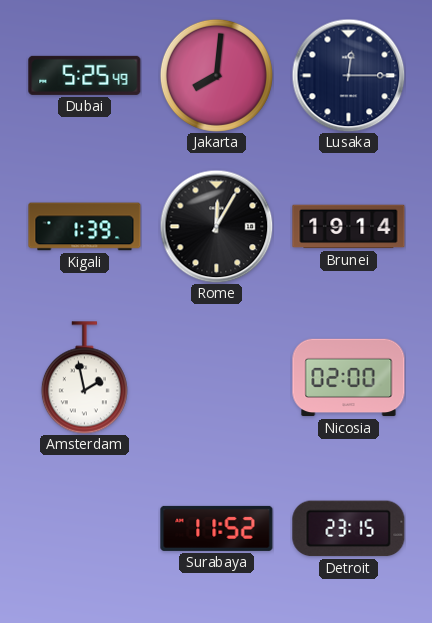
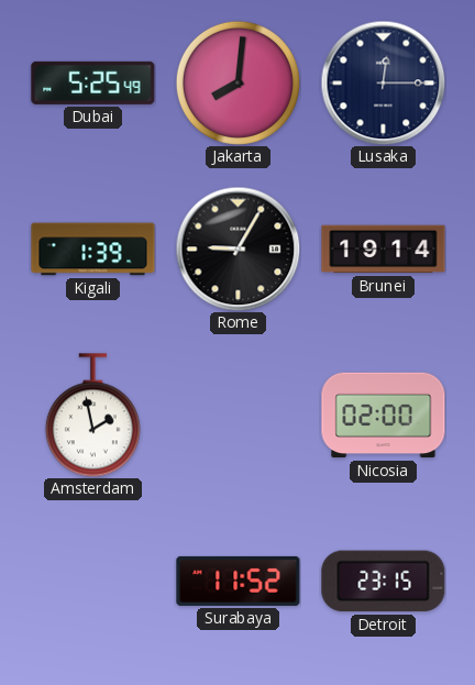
Rome: 12:05 -> 9:05
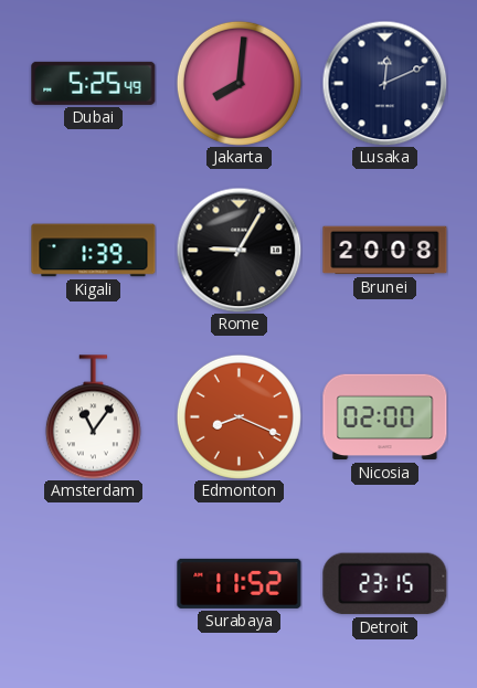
Lusaka: 12:15 -> 12:11
Brunei: 19:14 -> 20:08
Amsterdam: 1:58 -> 11:06
Edmonton: none -> 8:19
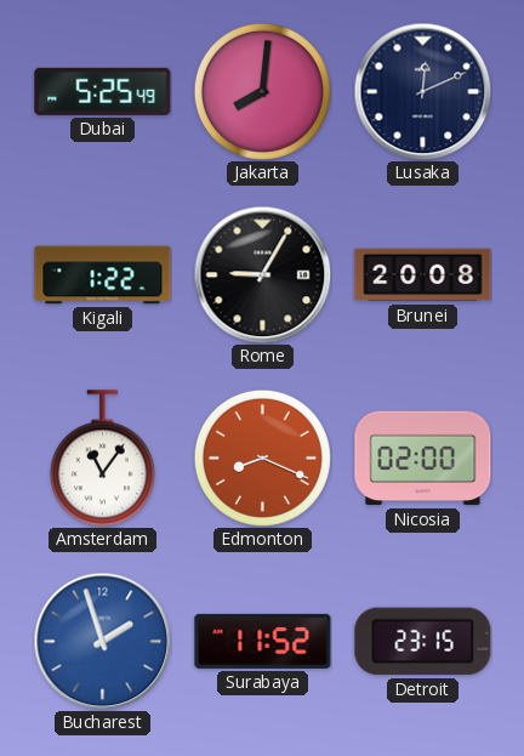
Kigali: 1:39 -> 1:22
Bucharest: none -> 1:57
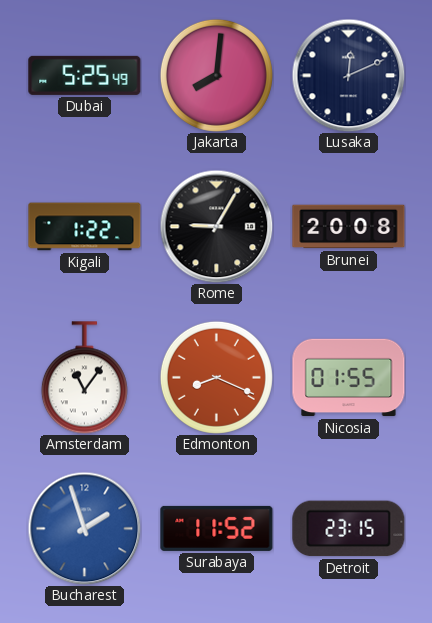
Nicosia: 02:00 -> 01:55
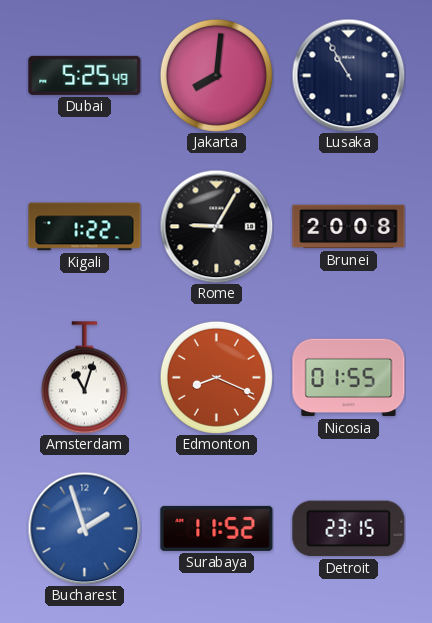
Lusaka: 12:11 -> 10:55
Amsterdam: 11:06 -> 11:03
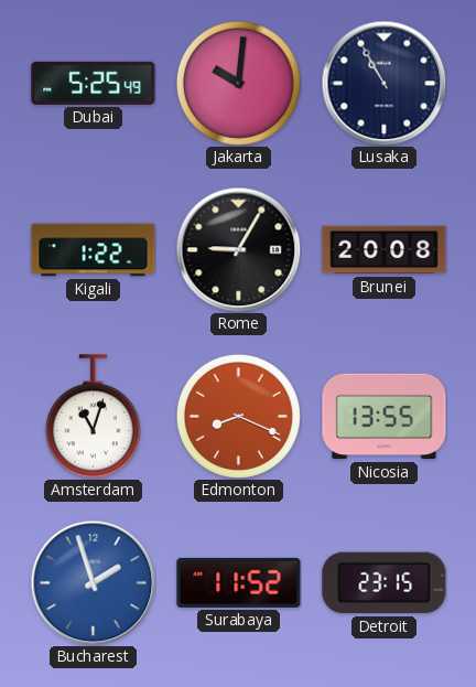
Jakarta: 8:01 -> 10:01
Nicosia: 01:55 -> 13:55
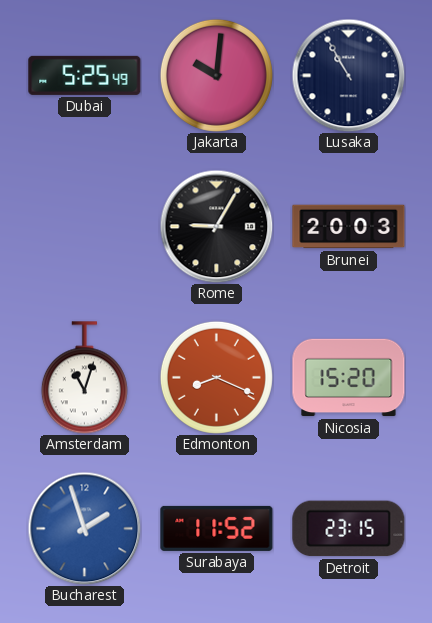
Kigali: 1:22 -> none
Brunei: 20:08 -> 20:03
Nicosia: 13:55 -> 15:20
